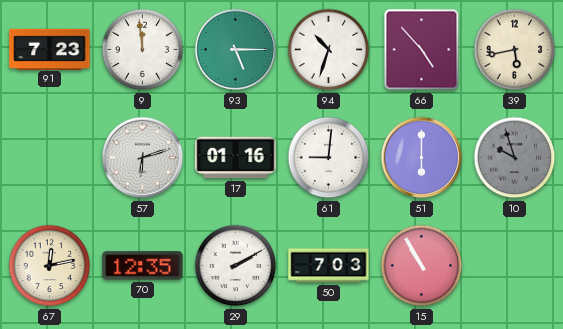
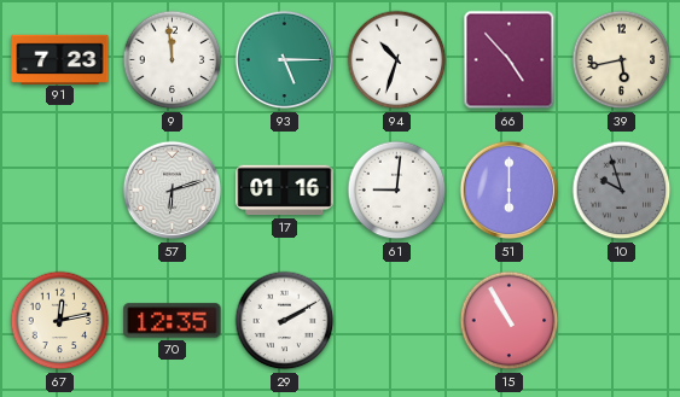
50: 7:03 -> none
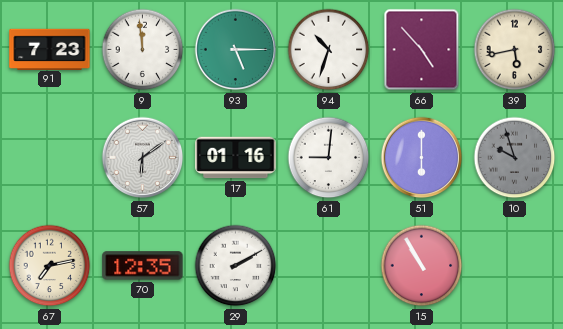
57: 6:12 -> 6:09
67: 12:13 -> 7:13
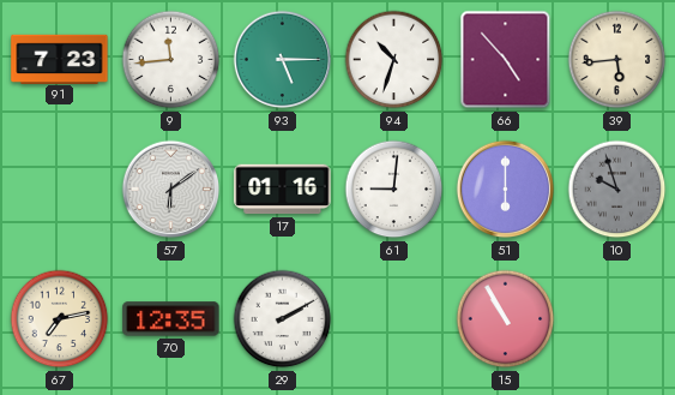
9: 11:59 -> 11:44
39: 5:43 -> 5:44
